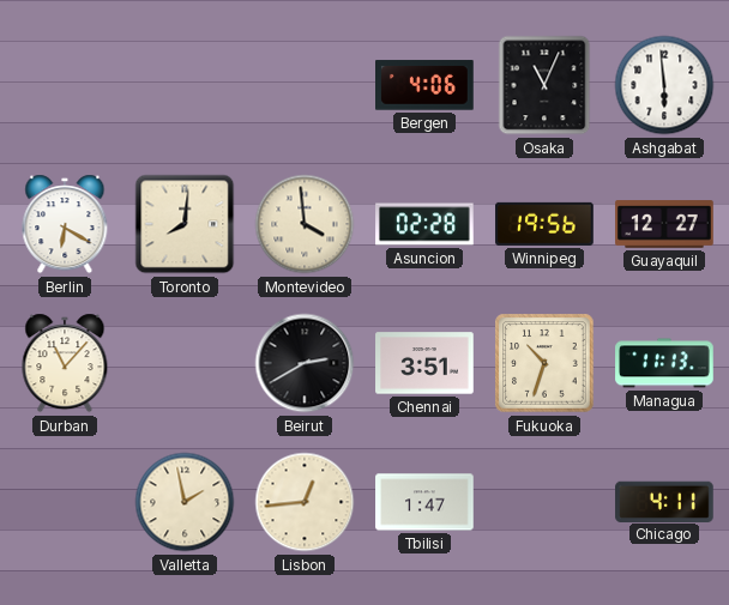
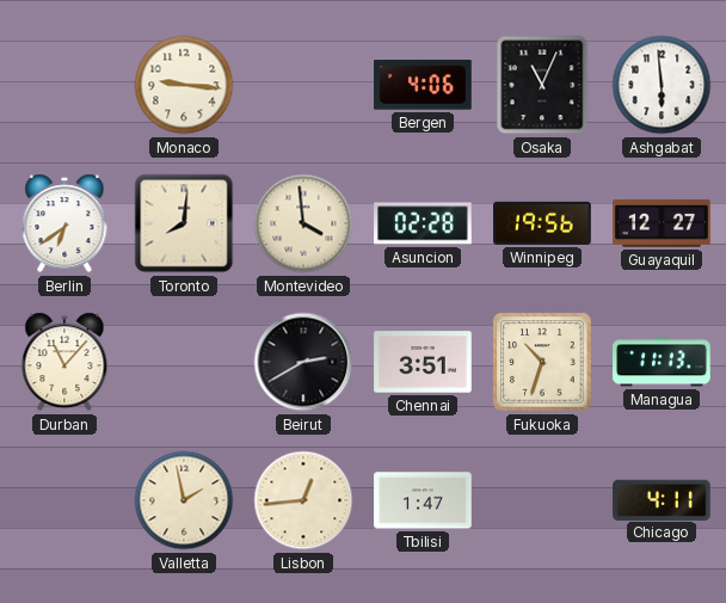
Monaco: none -> 9:16
Berlin: 6:20 -> 6:39
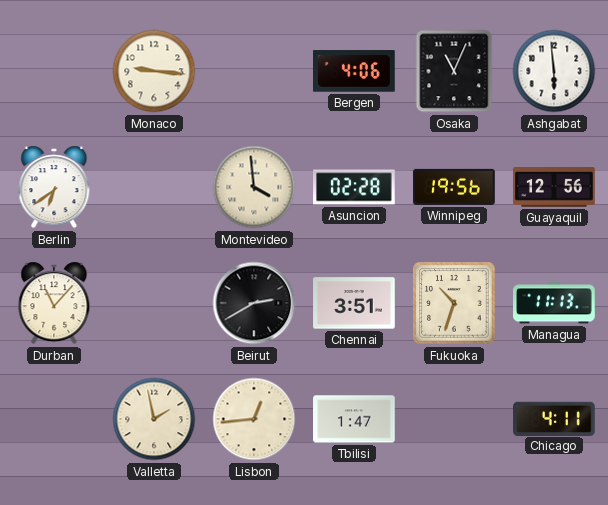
Toronto: 8:01 -> none
Guayaquil: 12:27 -> 12:56
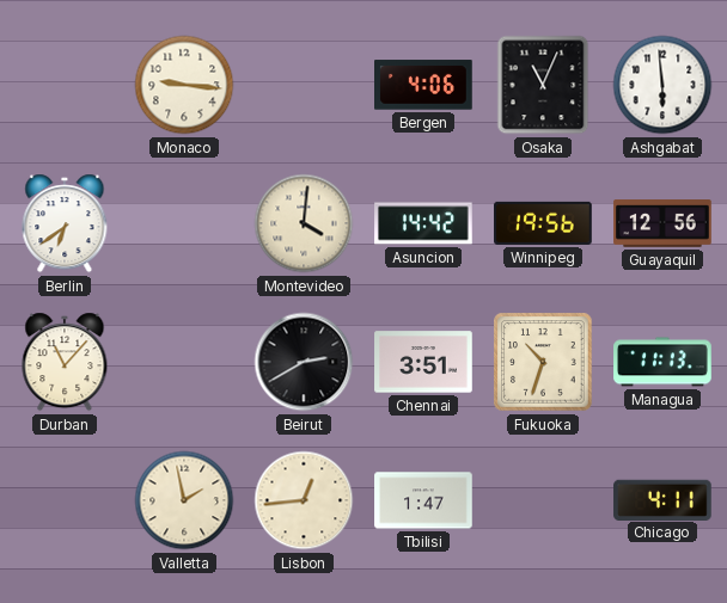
Montevideo: 3:59 -> 4:01
Asuncion: 02:28 -> 14:42
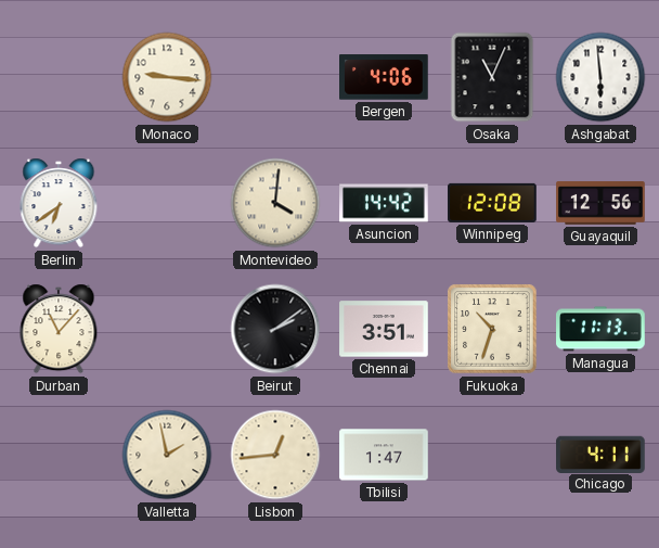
Winnipeg: 19:56 -> 12:08
Beirut: 2:40 -> 2:09
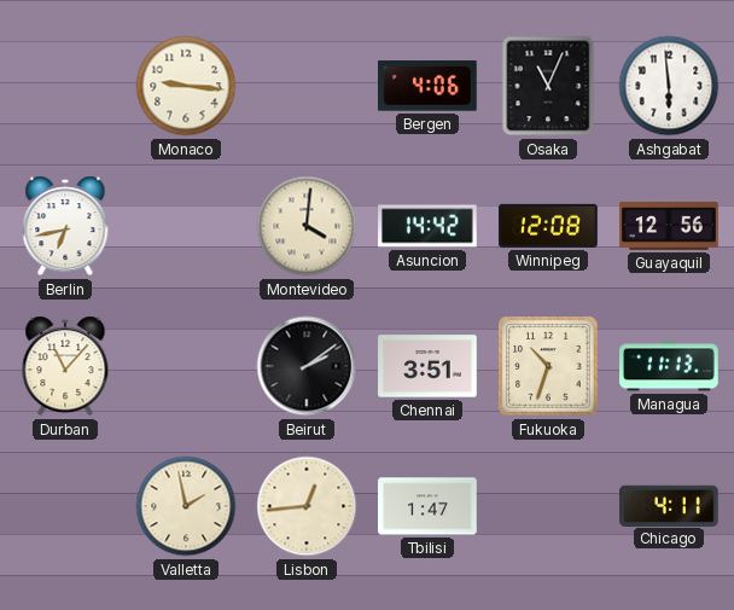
Berlin: 6:39 -> 6:43
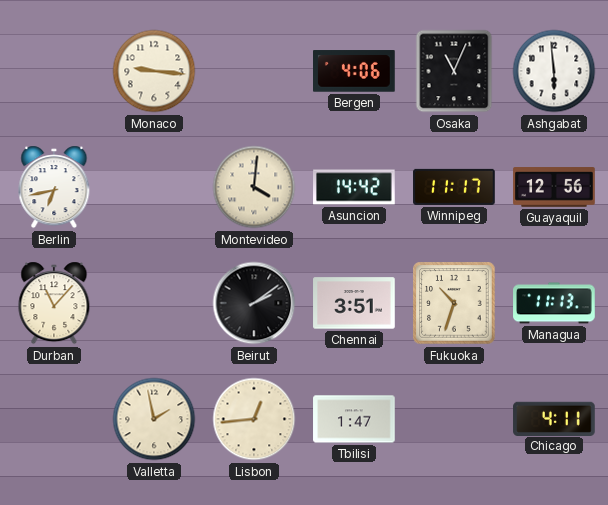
Winnipeg: 12:08 -> 11:17
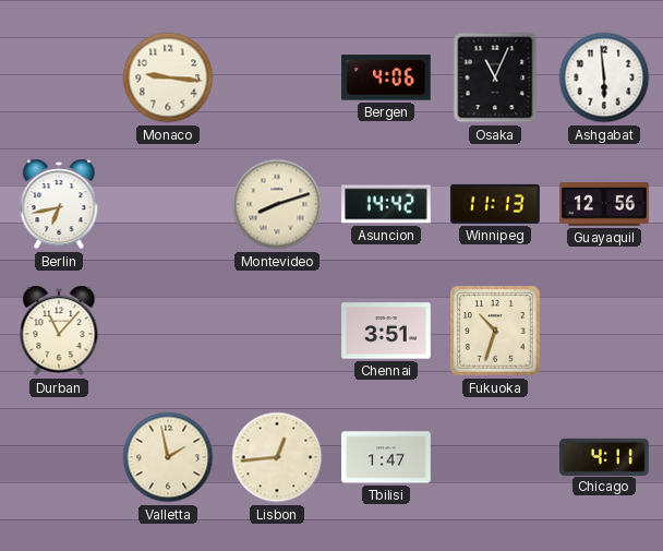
Montevideo: 4:01 -> 8:12
Winnipeg: 11:17 -> 11:13
Beirut: 2:09 -> none
Managua: 11:13 -> none
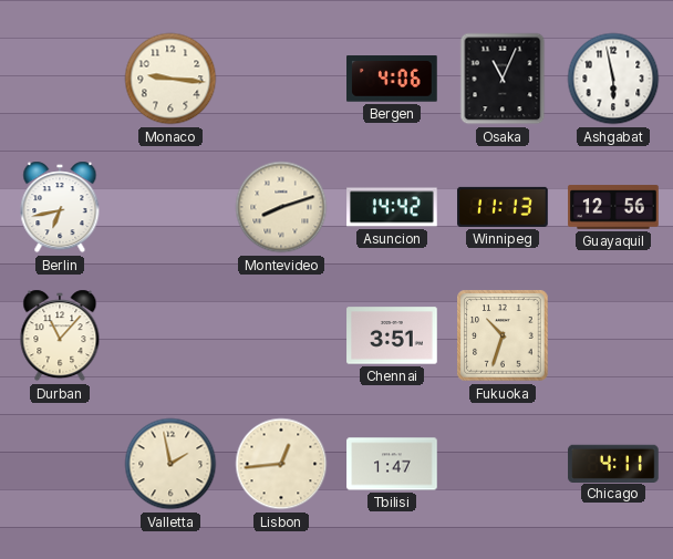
Ashgabat: 5:59 -> 5:58
